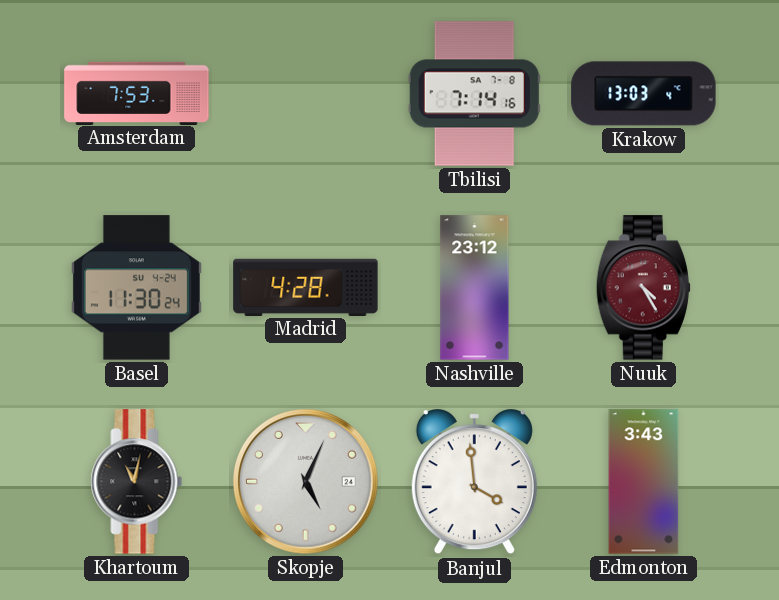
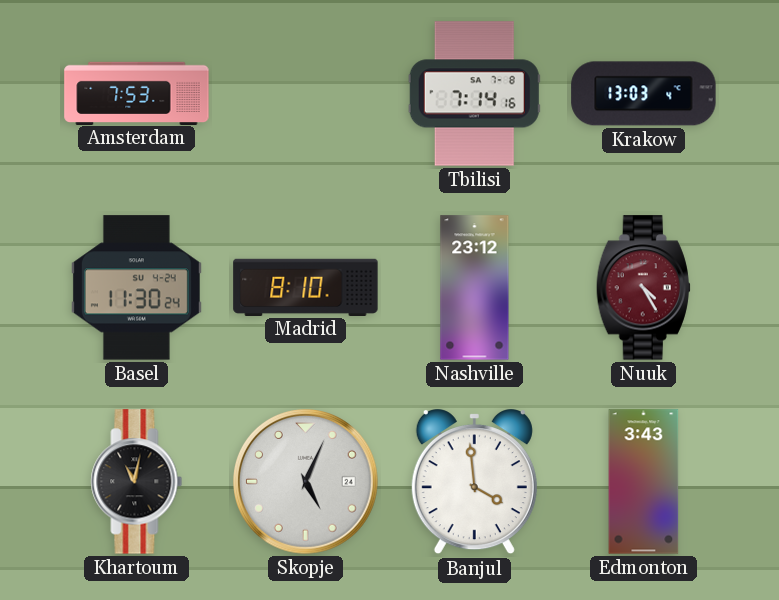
Madrid: 4:28 -> 8:10
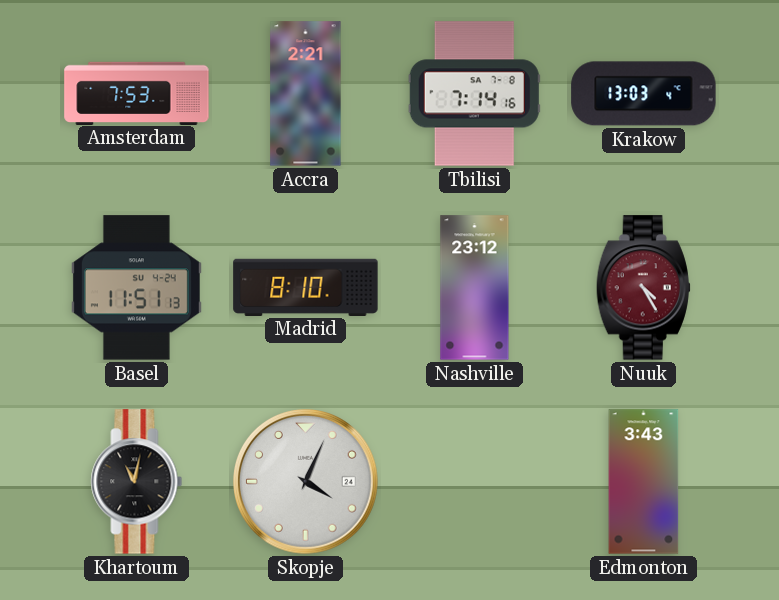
Accra: none -> 2:21
Basel: 11:30 -> 11:51
Skopje: 5:04 -> 4:04
Banjul: 3:59 -> none
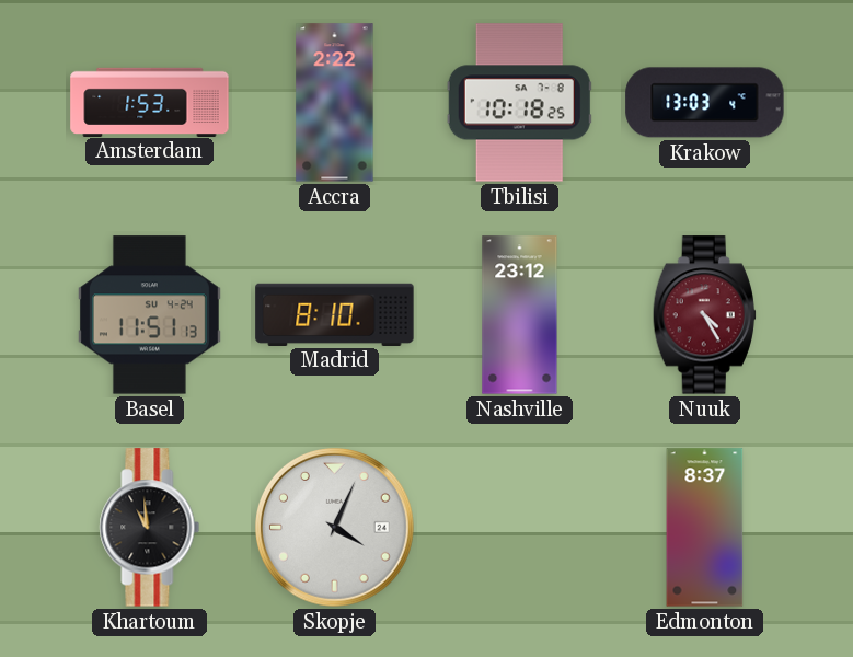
Amsterdam: 7:53 -> 1:53
Accra: 2:21 -> 2:22
Tbilisi: 7:14 -> 10:18
Khartoum: 11:02 -> 10:59
Edmonton: 3:43 -> 8:37
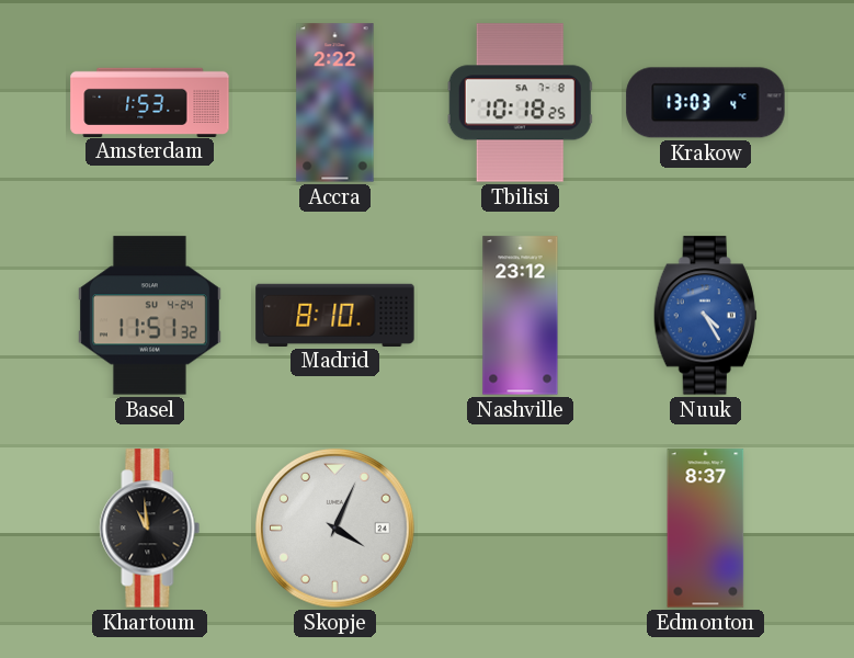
Basel: 11:51:13 -> 11:51:32
Nuuk dial: burgundy -> blue
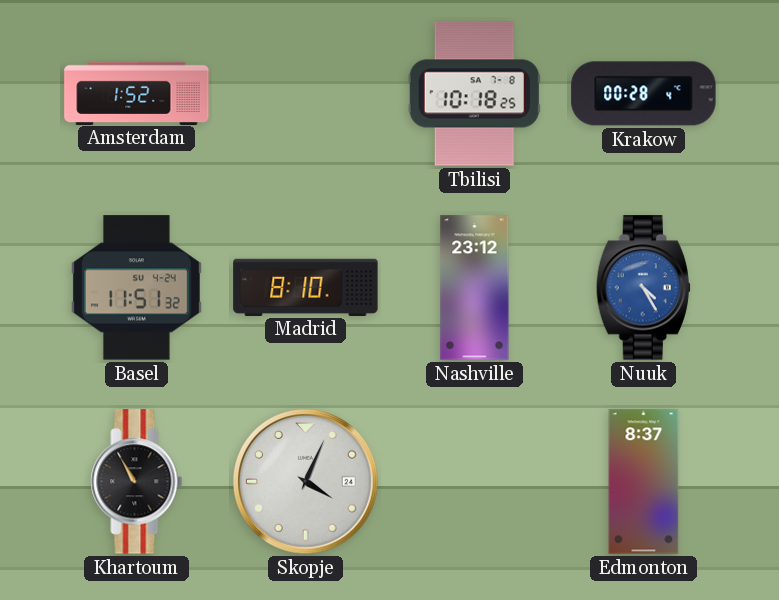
Amsterdam: 1:53 -> 1:52
Accra: 2:22 -> none
Krakow: 13:03 -> 00:28
Khartoum: 10:59 -> 10:55
